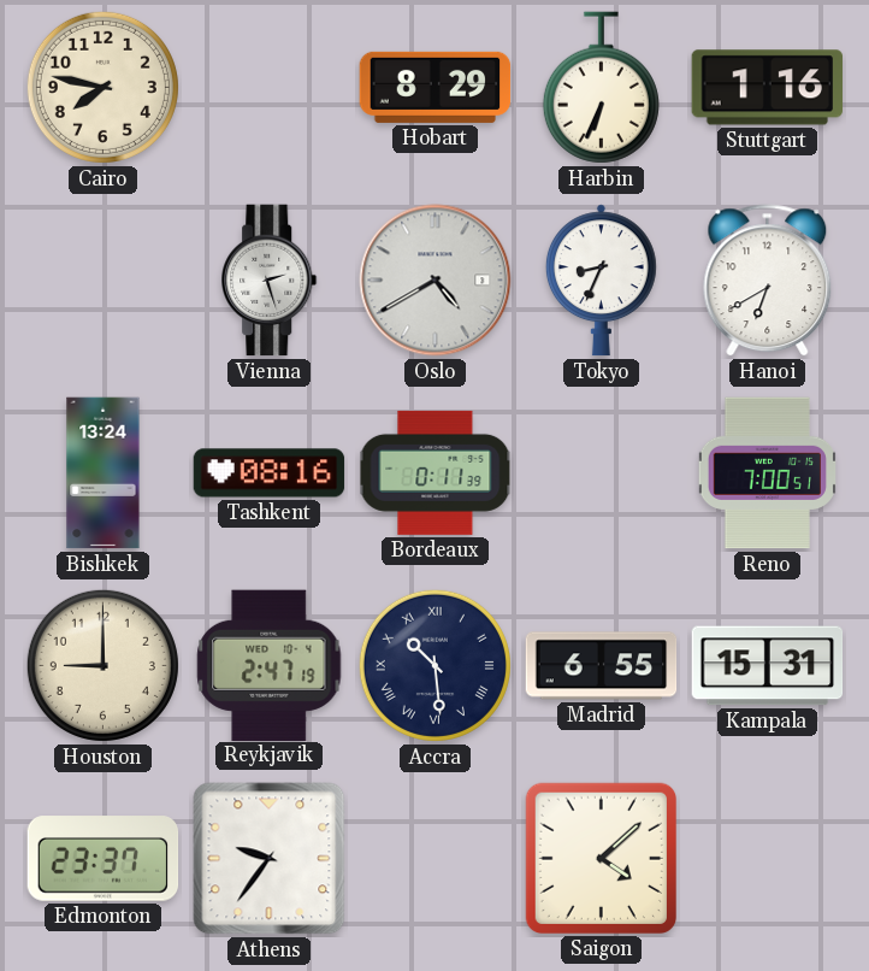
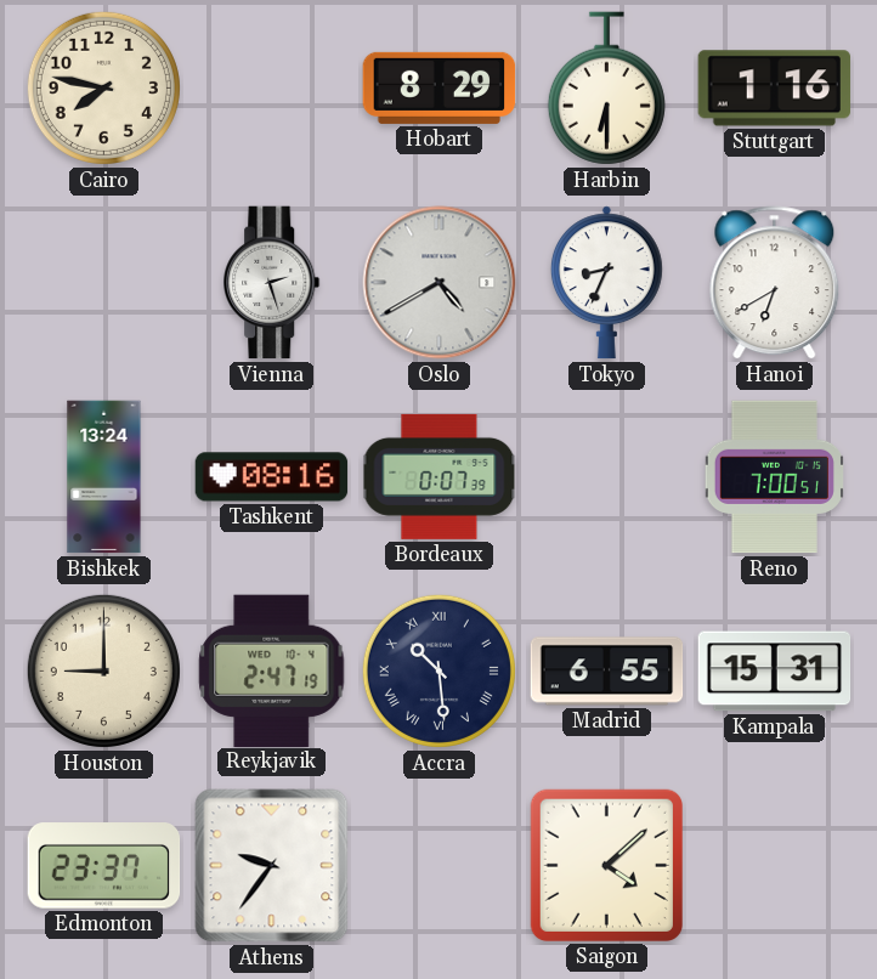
Harbin: 6:34 -> 6:30
Bordeaux: 0:11 -> 0:07
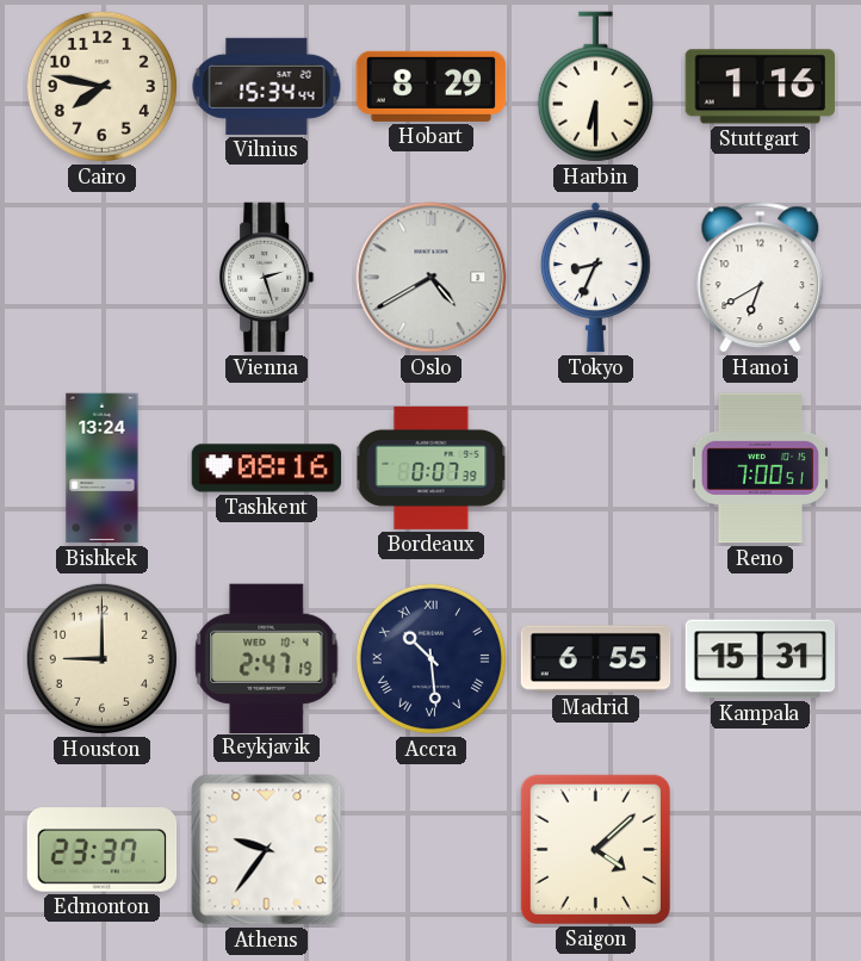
Vilnius: none -> 15:34
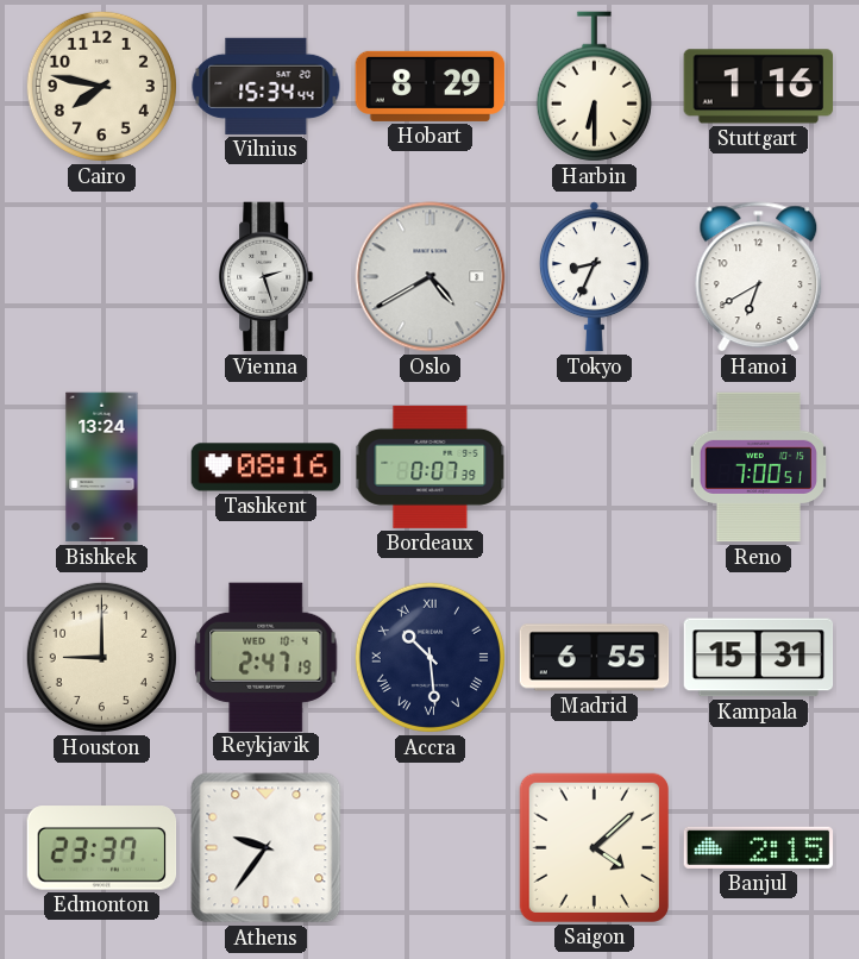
Banjul: none -> 2:15
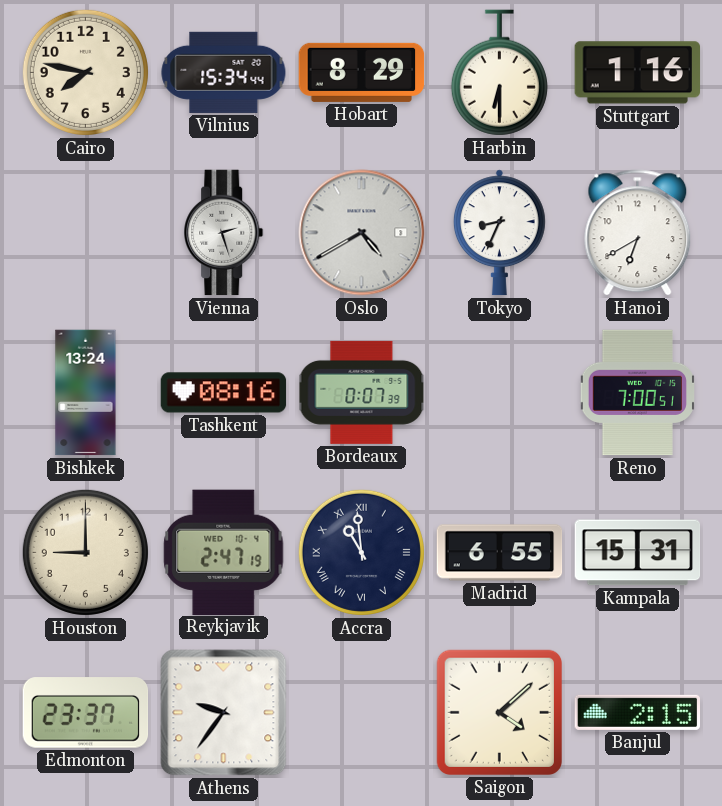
Accra: 10:29 -> 10:59
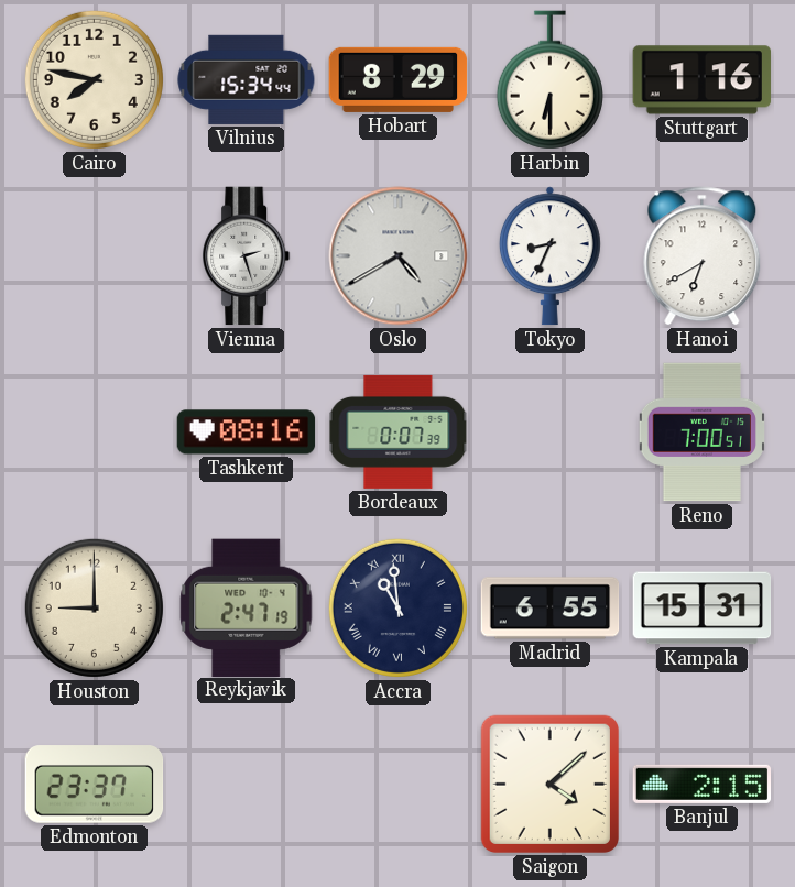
Bishkek: 13:24 -> none
Athens: 9:36 -> none
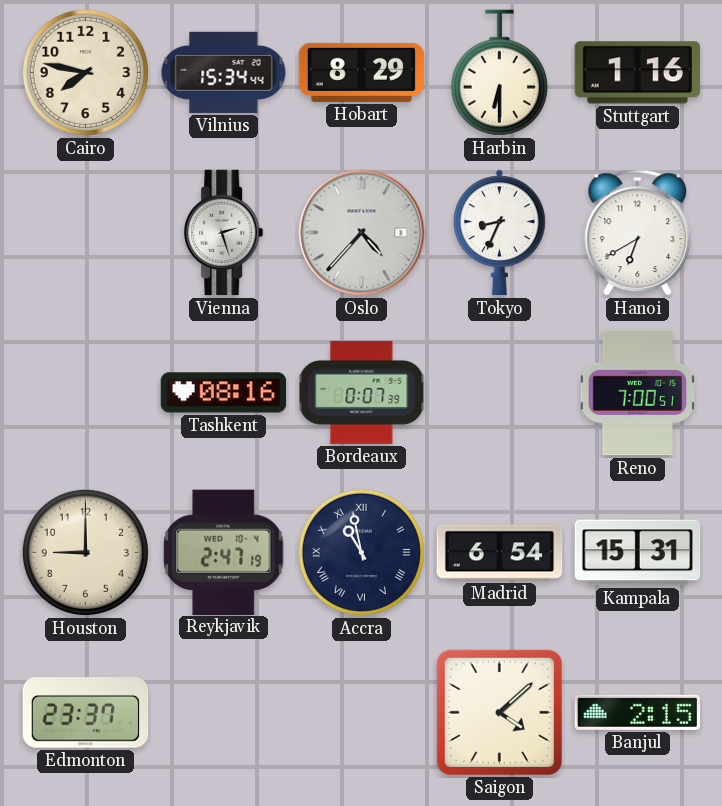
Oslo: 4:40 -> 4:37
Accra: 10:59 -> 10:58
Madrid: 6:55 -> 6:54
